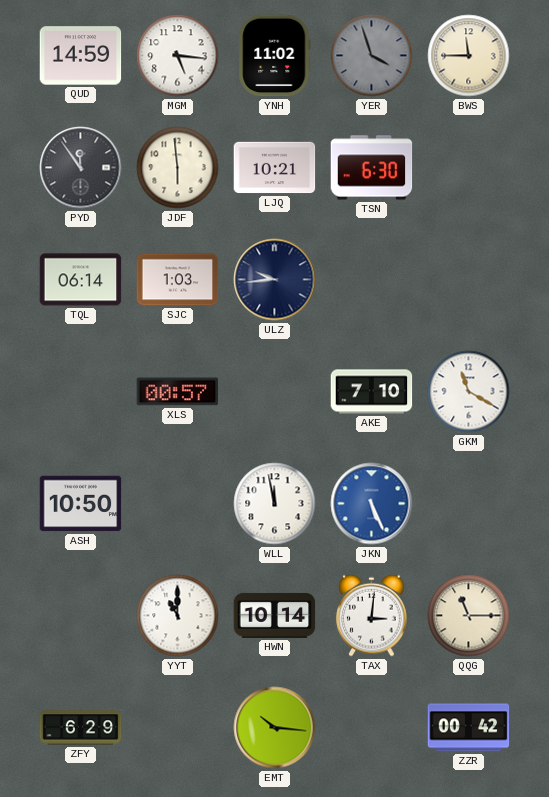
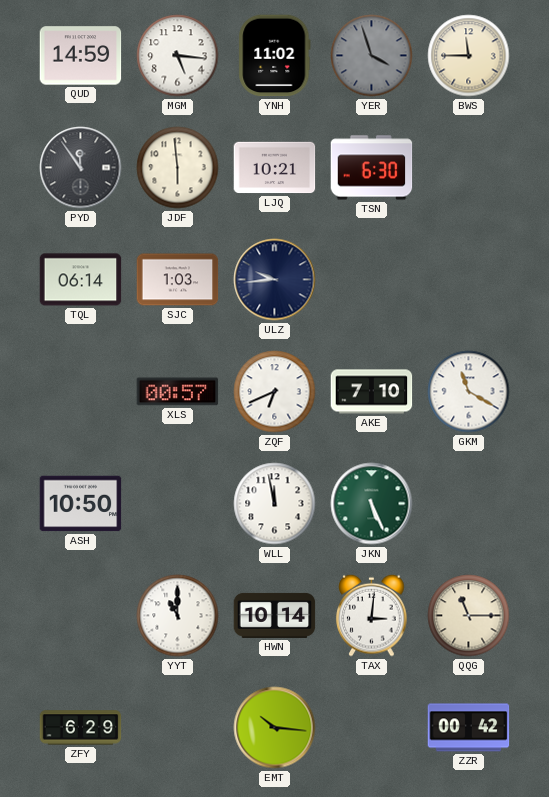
ZQF: none -> 6:41
JKN dial: blue -> green
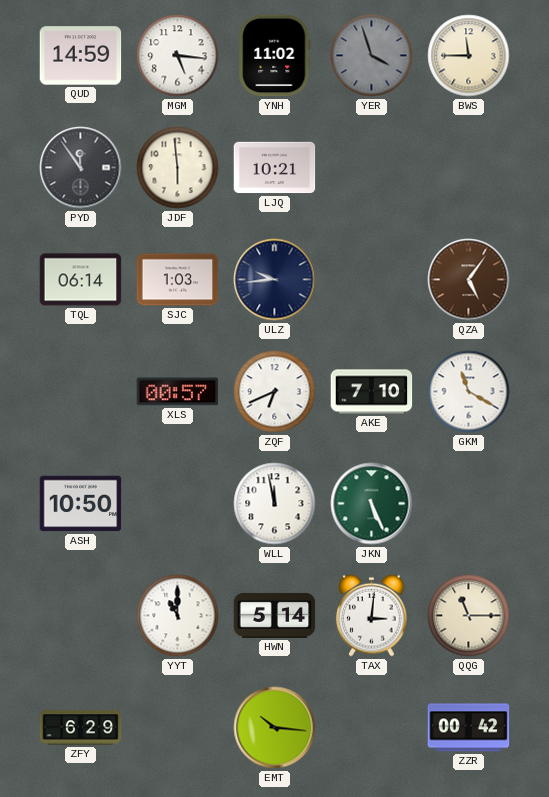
TSN: 6:30 -> none
QZA: none -> 5:06
HWN: 10:14 -> 5:14
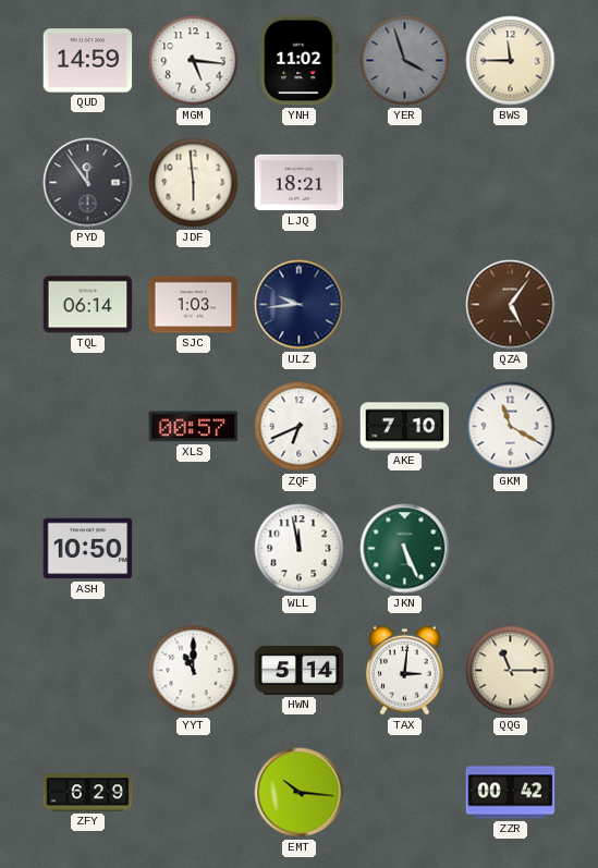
LJQ: 10:21 -> 18:21
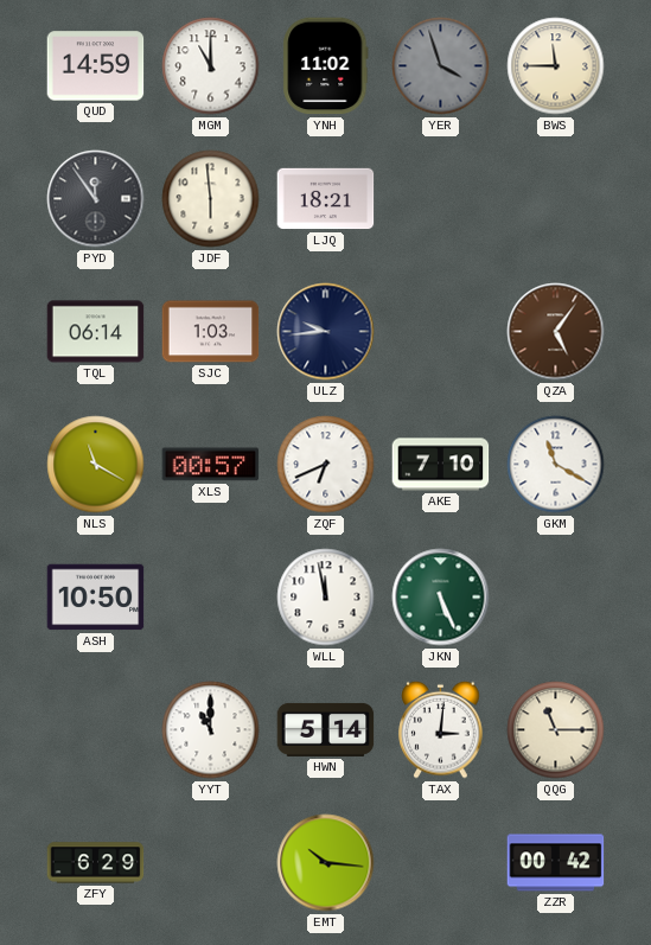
MGM: 5:16 -> 11:00
NLS: none -> 11:20
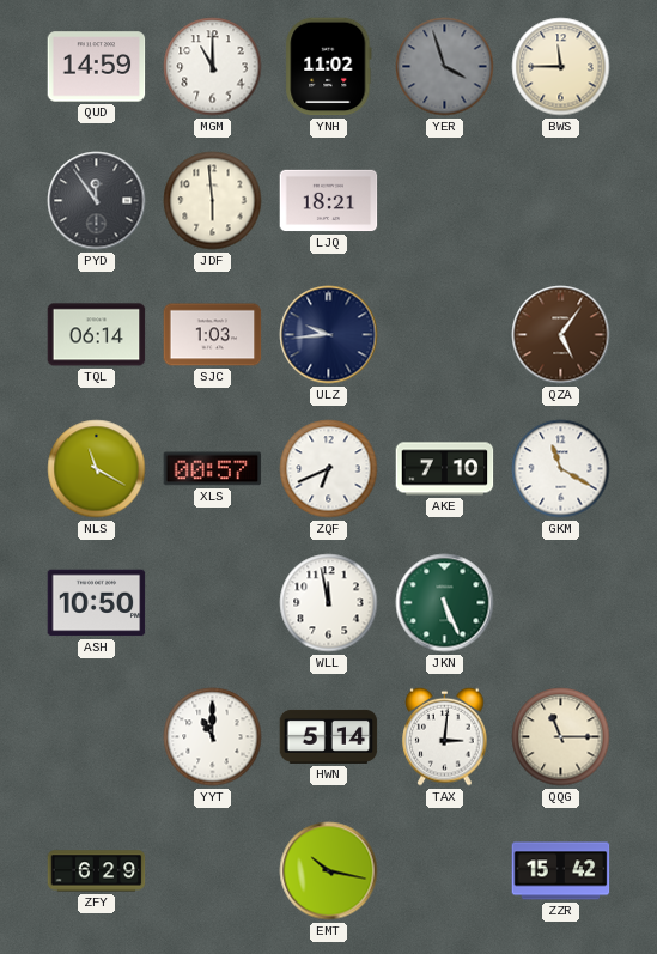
EMT: 10:16 -> 10:17
ZZR: 00:42 -> 15:42
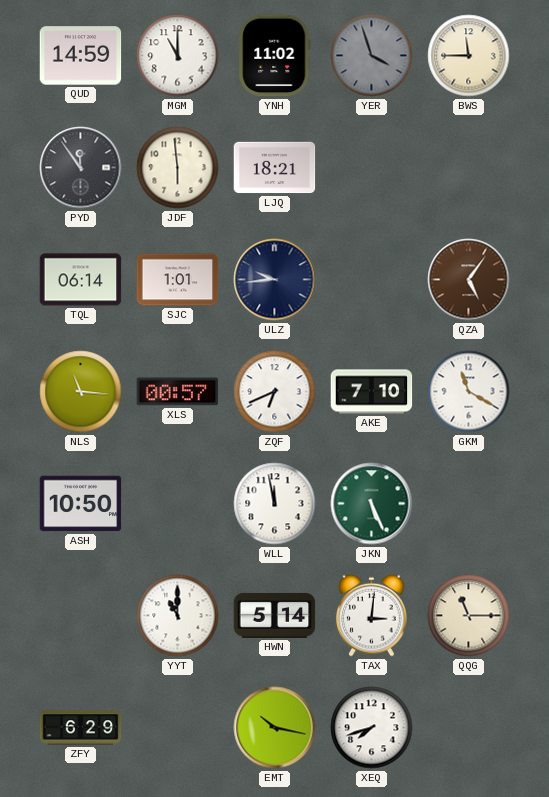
SJC: 1:03 -> 1:01
NLS: 11:20 -> 11:16
XEQ: none -> 7:42
ZZR: 15:42 -> none
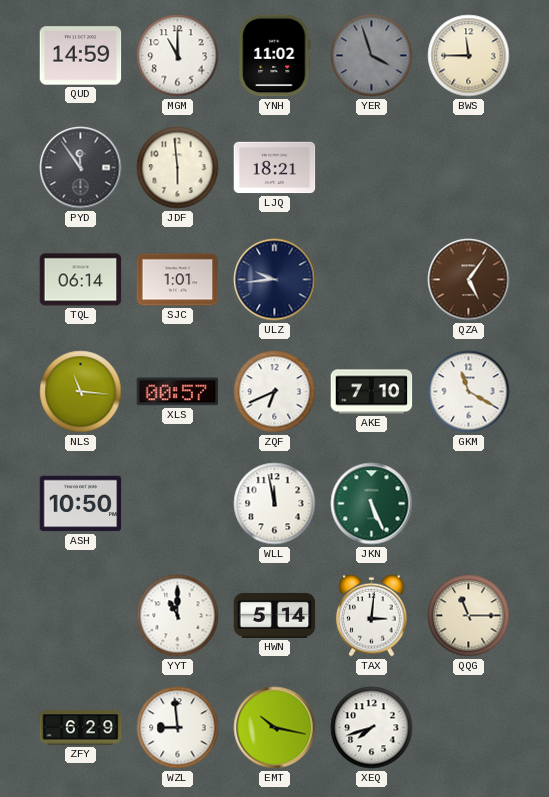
WZL: none -> 8:59
